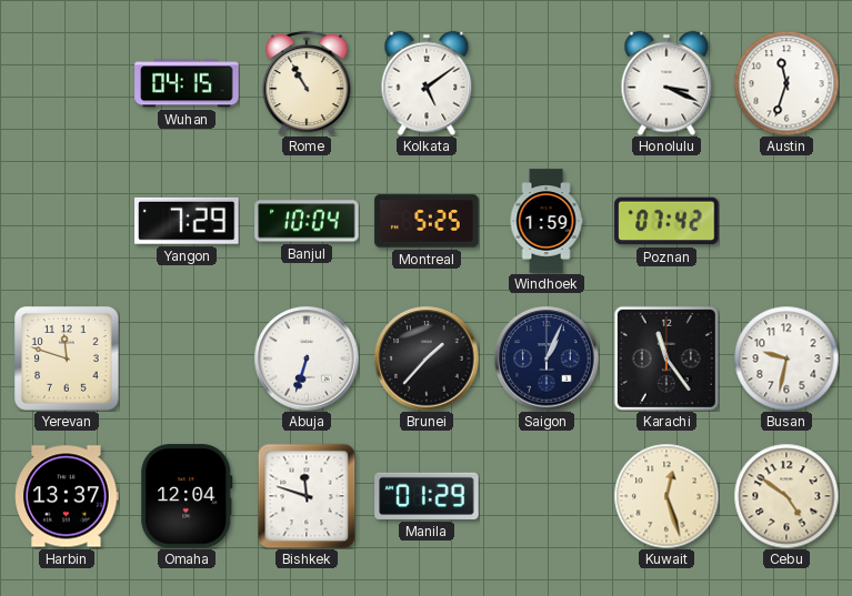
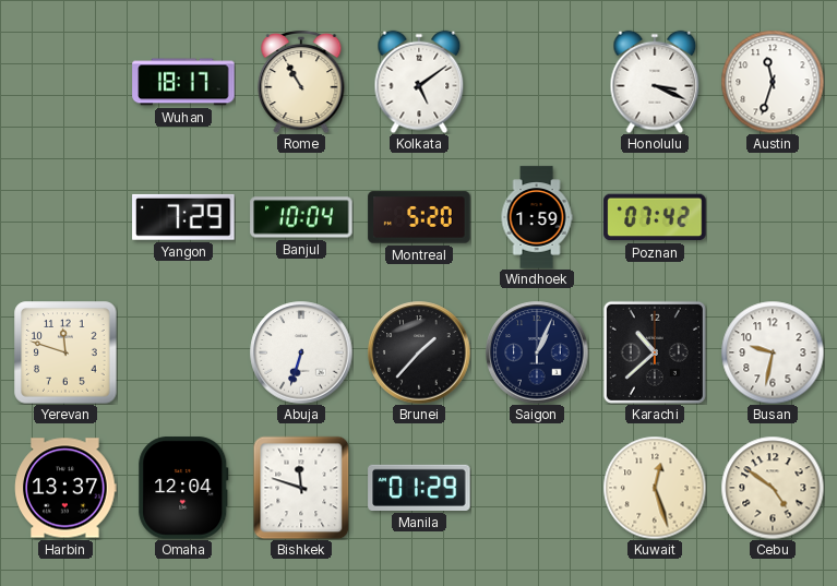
Wuhan: 04:15 -> 18:17
Montreal: 5:25 -> 5:20
Karachi: 11:24 -> 10:38
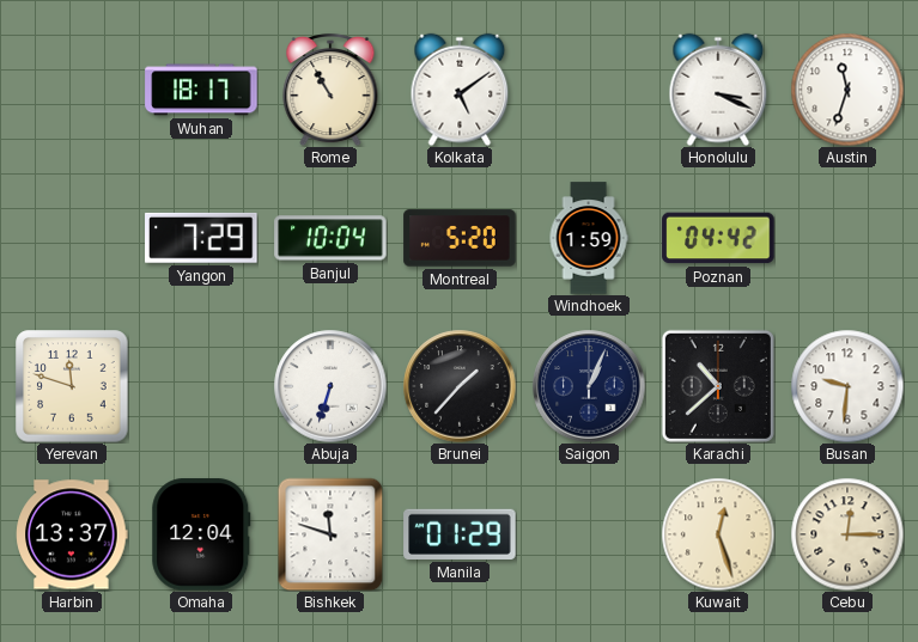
Poznan: 07:42 -> 04:42
Busan: 9:32 -> 9:31
Cebu: 4:51 -> 12:15
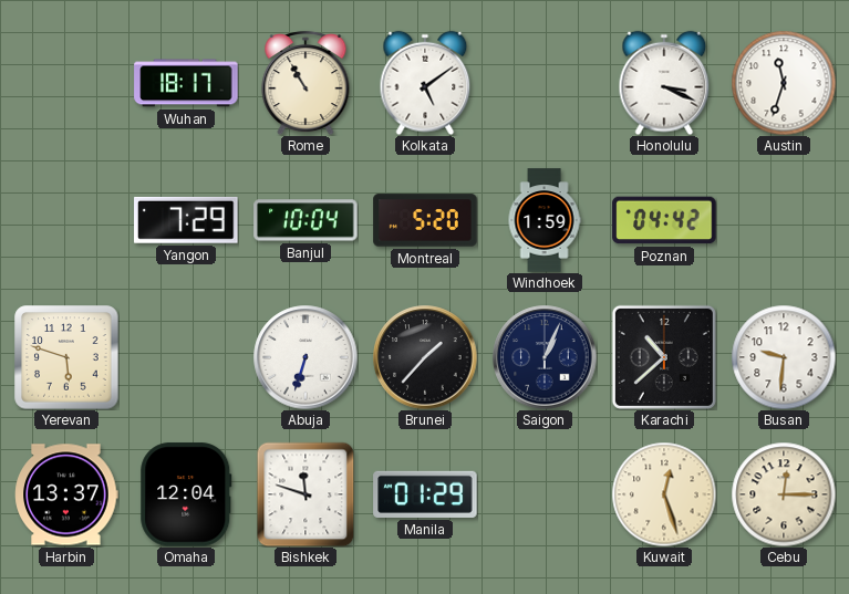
Yerevan: 11:48 -> 5:48
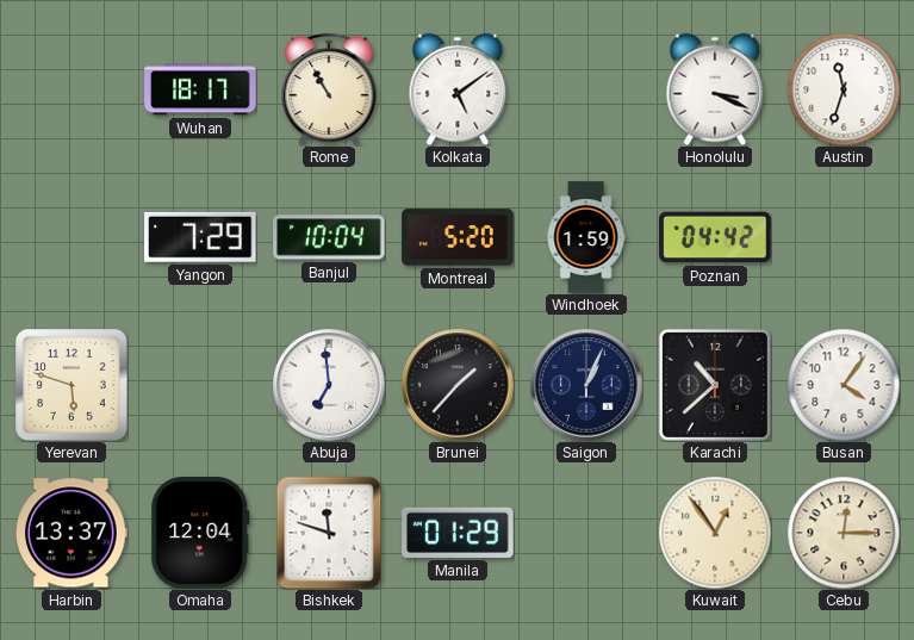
Abuja: 6:33 -> 6:59
Busan: 9:31 -> 4:06
Kuwait: 12:27 -> 12:54
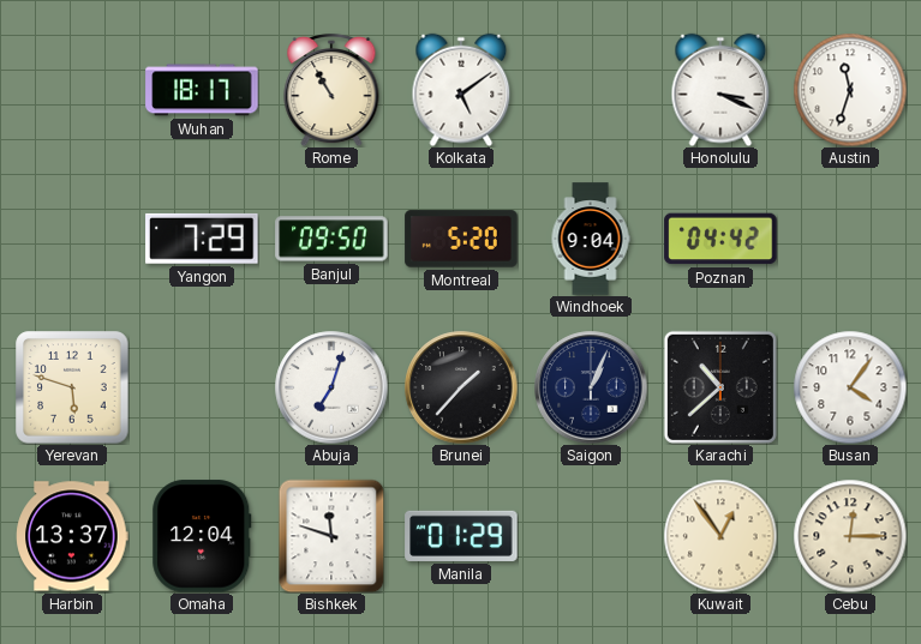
Banjul: 10:04 -> 09:50
Windhoek: 1:59 -> 9:04
Abuja: 6:59 -> 7:03
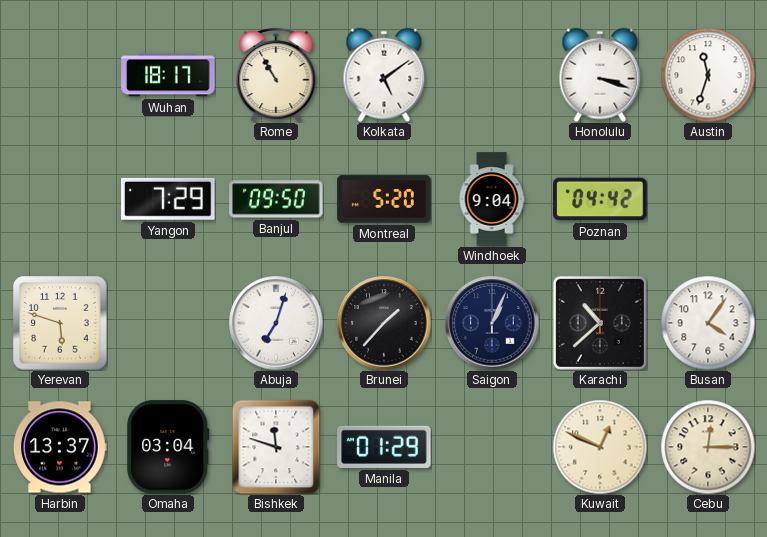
Honolulu: 3:19 -> 3:18
Omaha: 12:04 -> 03:04
Kuwait: 12:54 -> 12:49
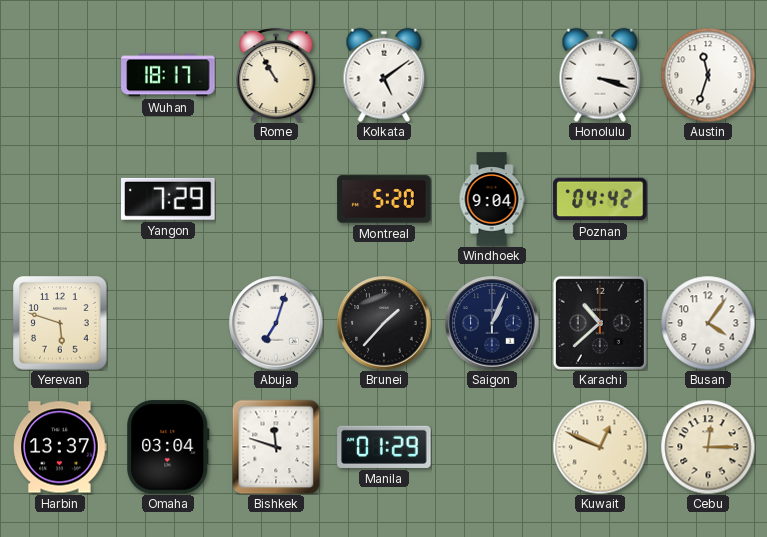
Banjul: 09:50 -> none
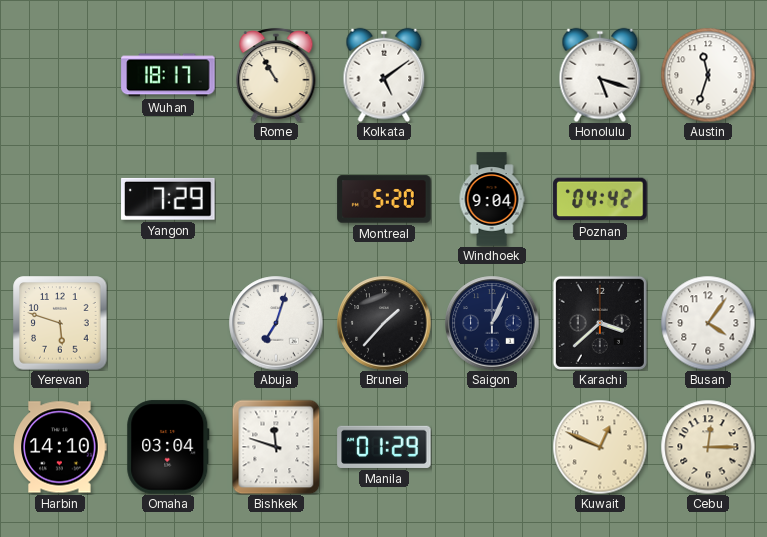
Honolulu: 3:18 -> 5:18
Karachi: 10:38 -> 3:38
Harbin: 13:37 -> 14:10
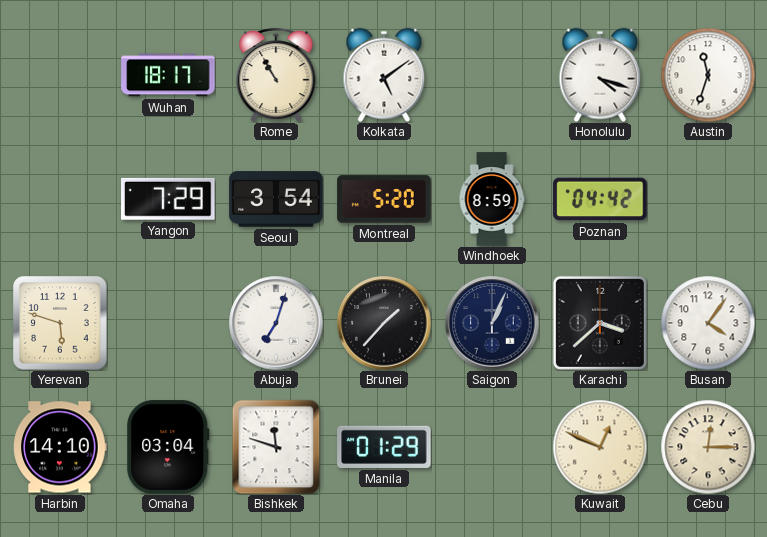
Honolulu: 5:18 -> 4:18
Seoul: none -> 3:54
Windhoek: 9:04 -> 8:59
